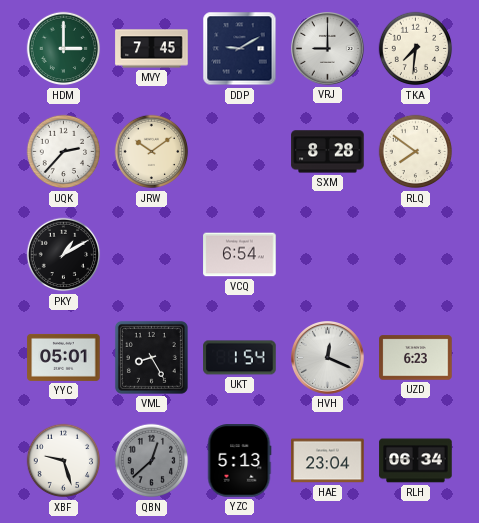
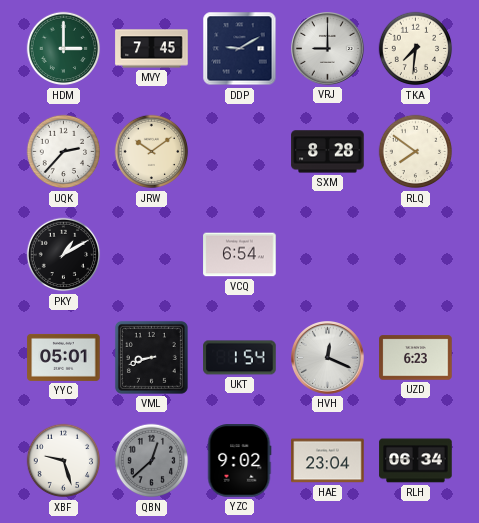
VML: 8:25 -> 8:42
YZC: 5:13 -> 9:02
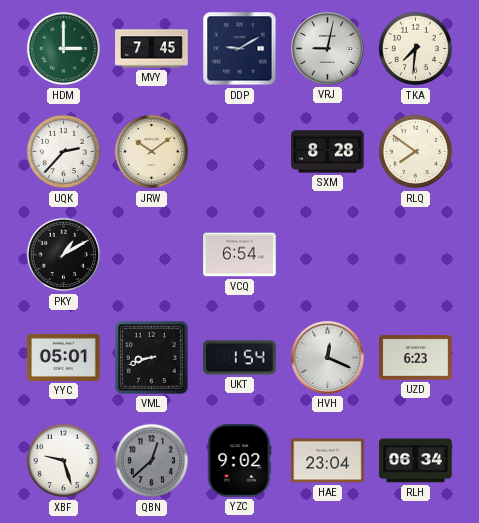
VRJ: 9:00 -> 9:02
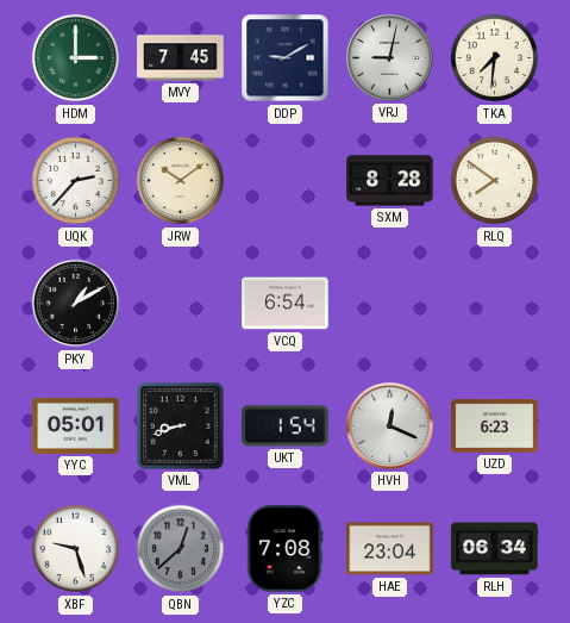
YZC: 9:02 -> 7:08
